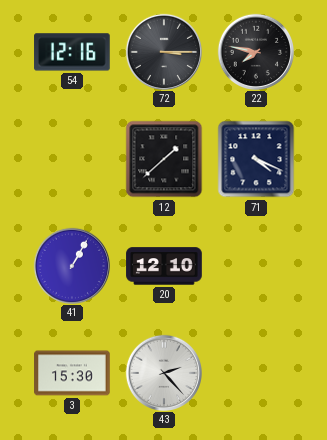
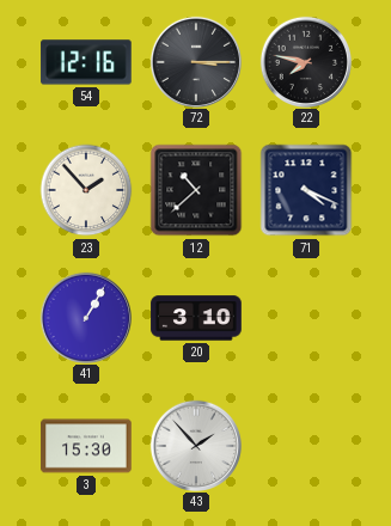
23: none -> 1:53
12: 1:38 -> 10:38
20: 12:10 -> 3:10
43: 2:23 -> 1:53
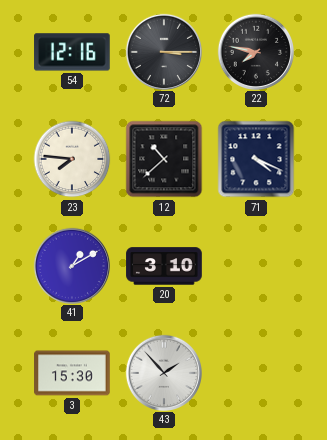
23: 1:53 -> 7:46
41: 1:05 -> 1:10
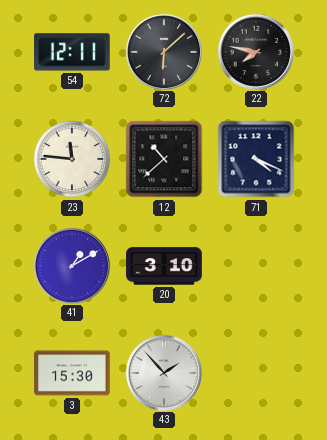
54: 12:16 -> 12:11
72: 3:15 -> 6:08
23: 7:46 -> 11:46
